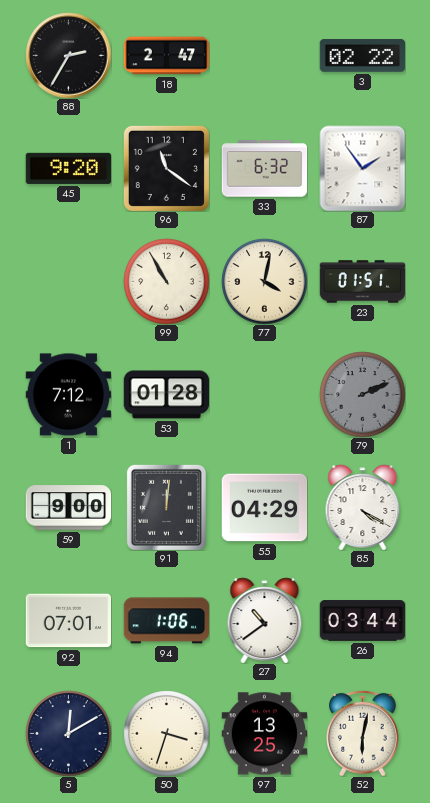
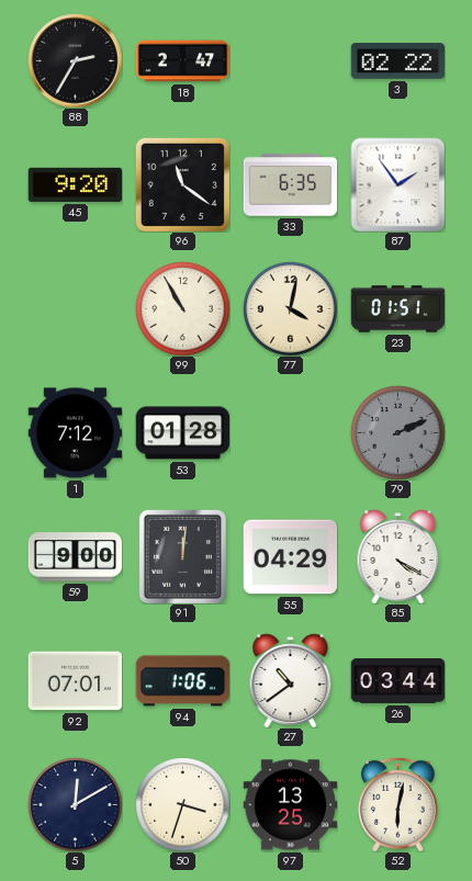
33: 6:32 -> 6:35
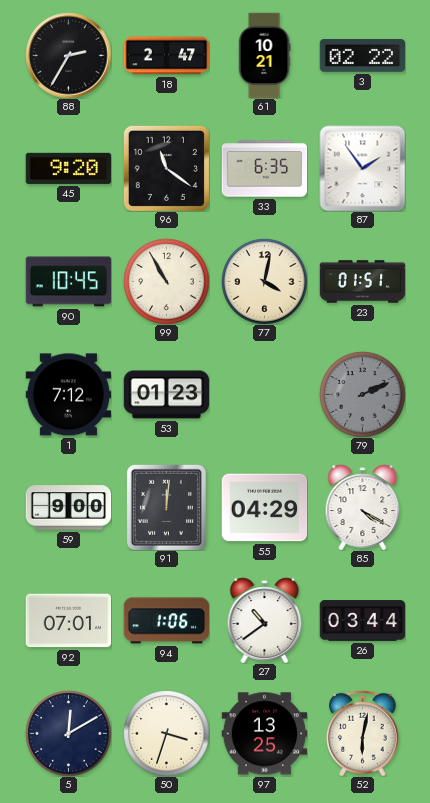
61: none -> 10:21
90: none -> 10:45
53: 01:28 -> 01:23
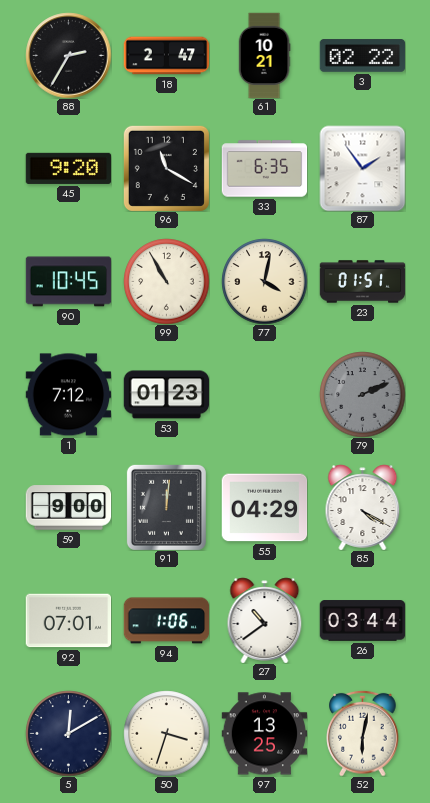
96: 11:21 -> 11:20
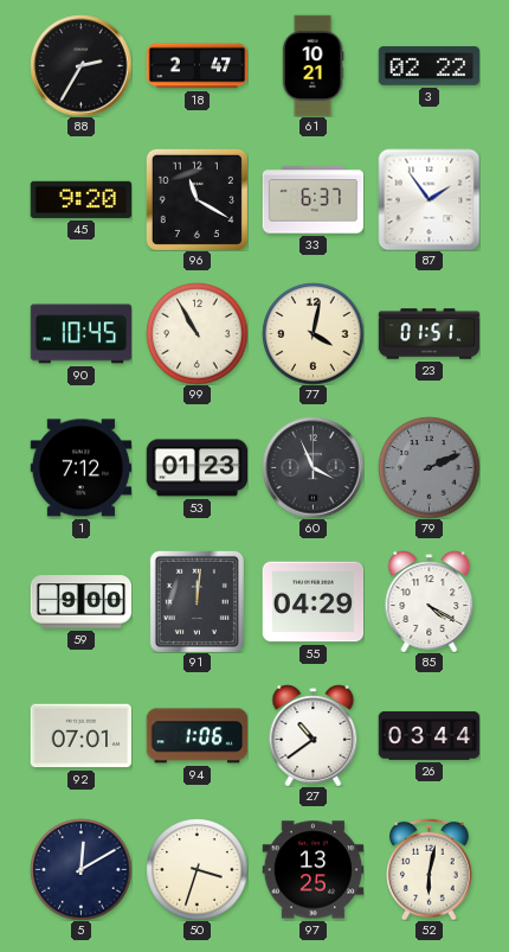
33: 6:35 -> 6:37
60: none -> 3:56
